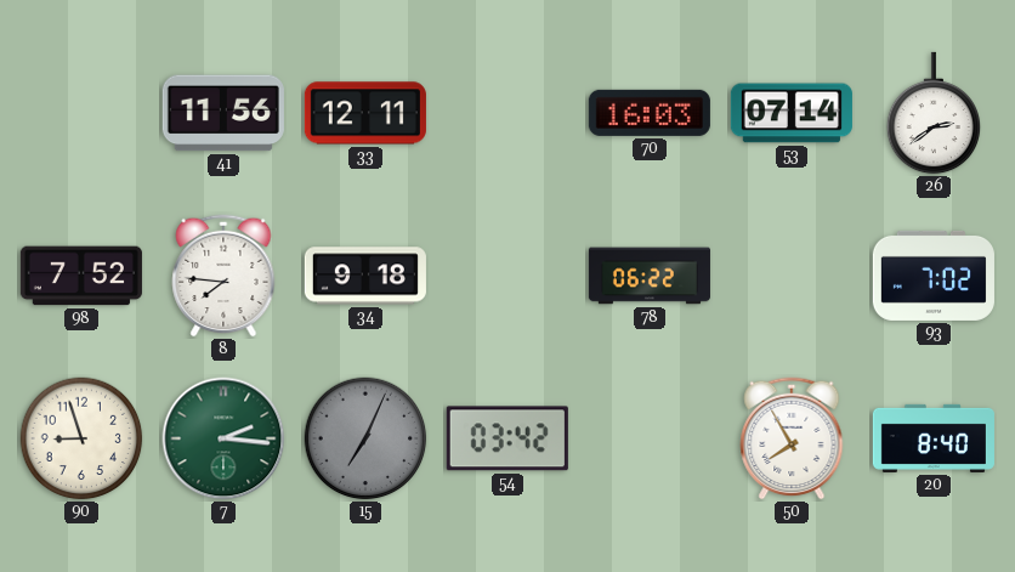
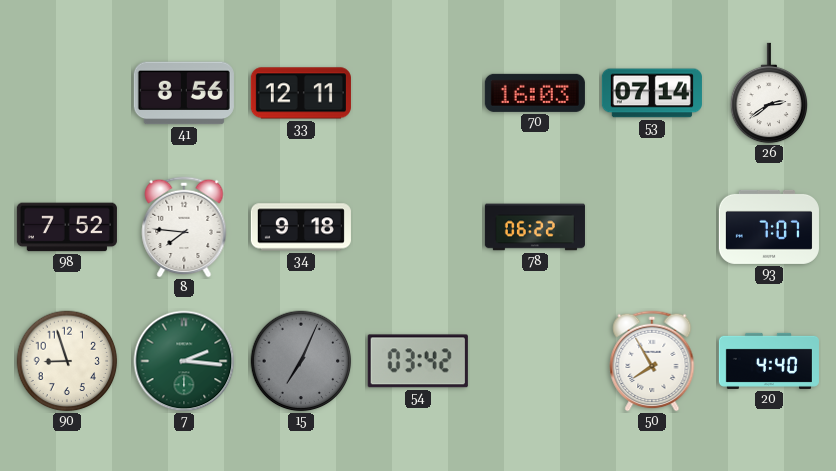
41: 11:56 -> 8:56
93: 7:02 -> 7:07
20: 8:40 -> 4:40
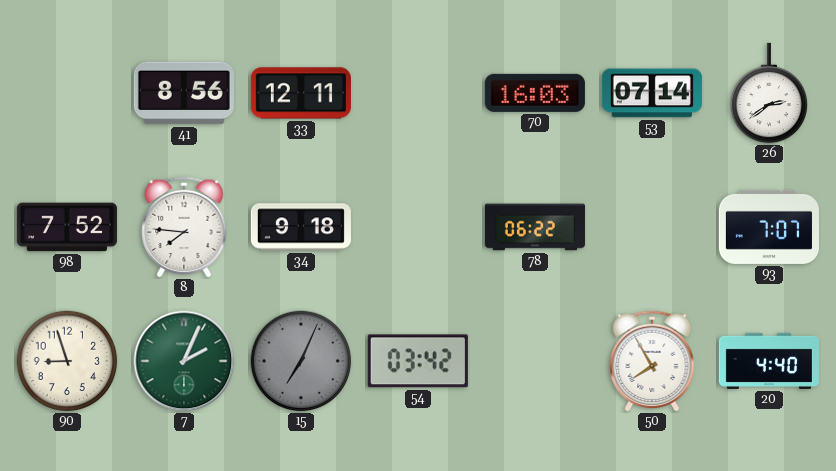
7: 2:16 -> 2:04
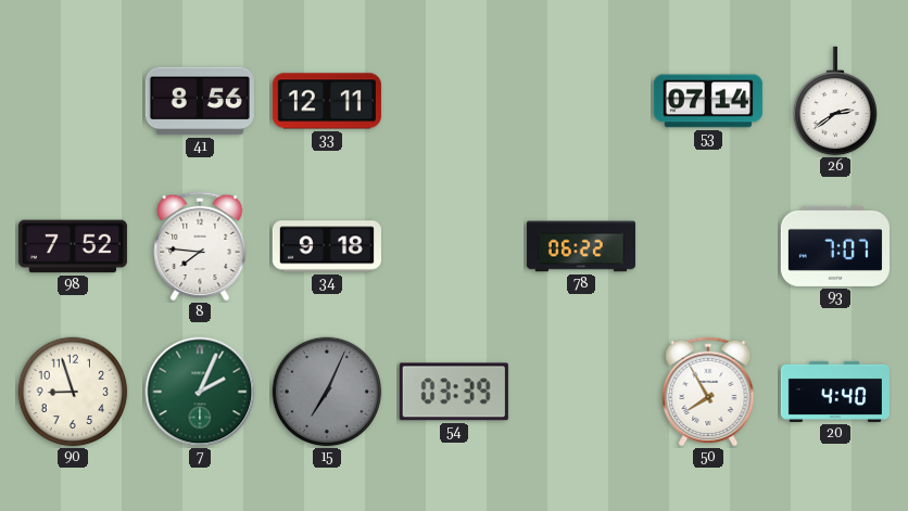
70: 16:03 -> none
54: 03:42 -> 03:39
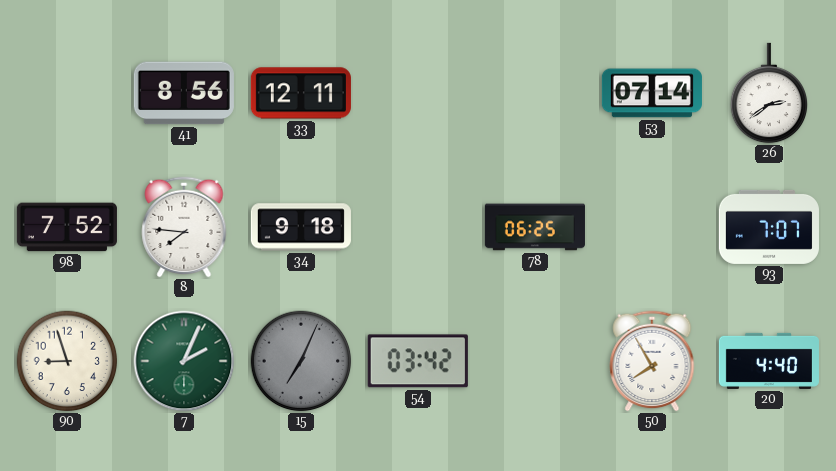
78: 06:22 -> 06:25
54: 03:39 -> 03:42
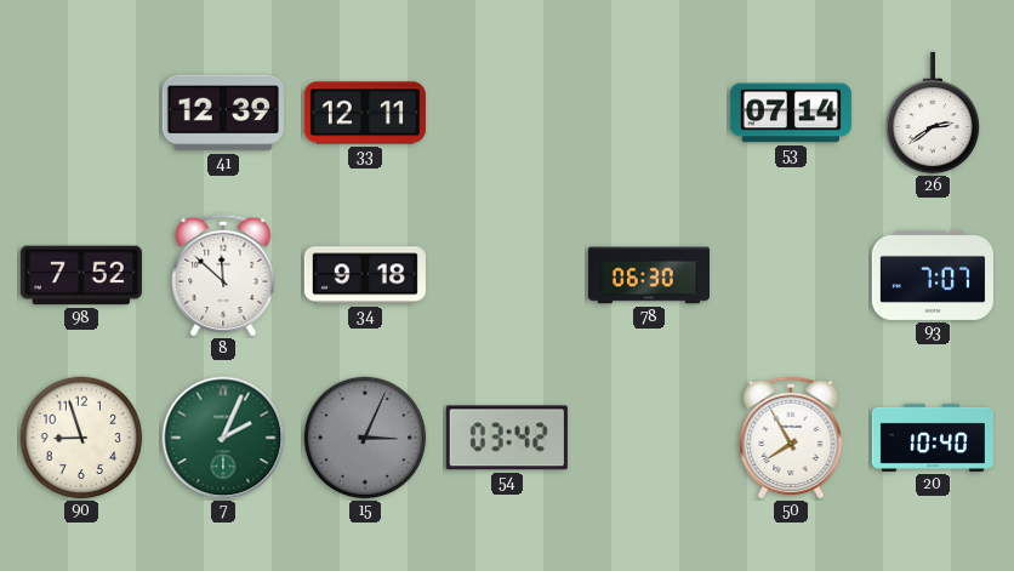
41: 8:56 -> 12:39
8: 7:46 -> 11:52
78: 06:25 -> 06:30
15: 7:04 -> 3:04
20: 4:40 -> 10:40
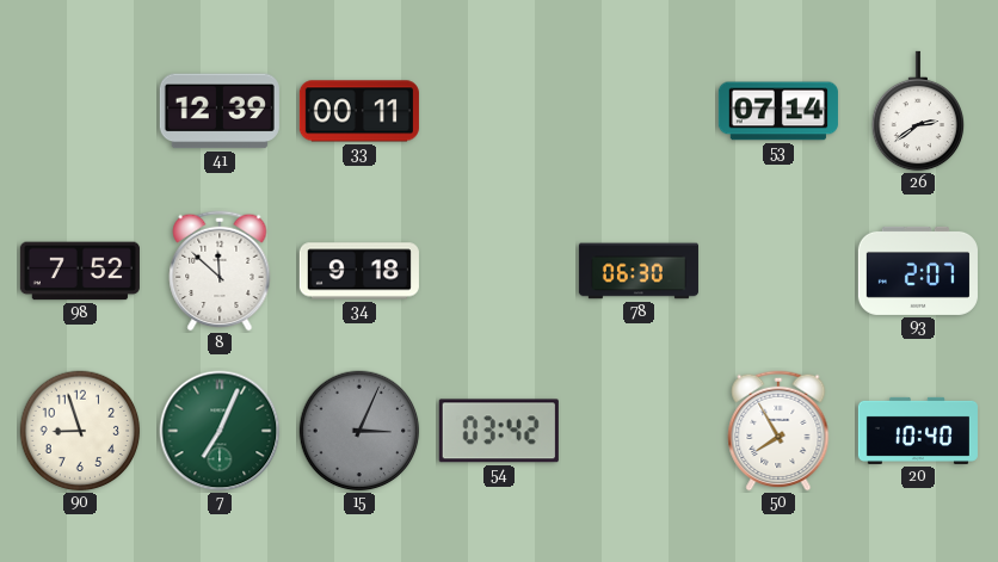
33: 12:11 -> 00:11
93: 7:07 -> 2:07
7: 2:04 -> 7:04
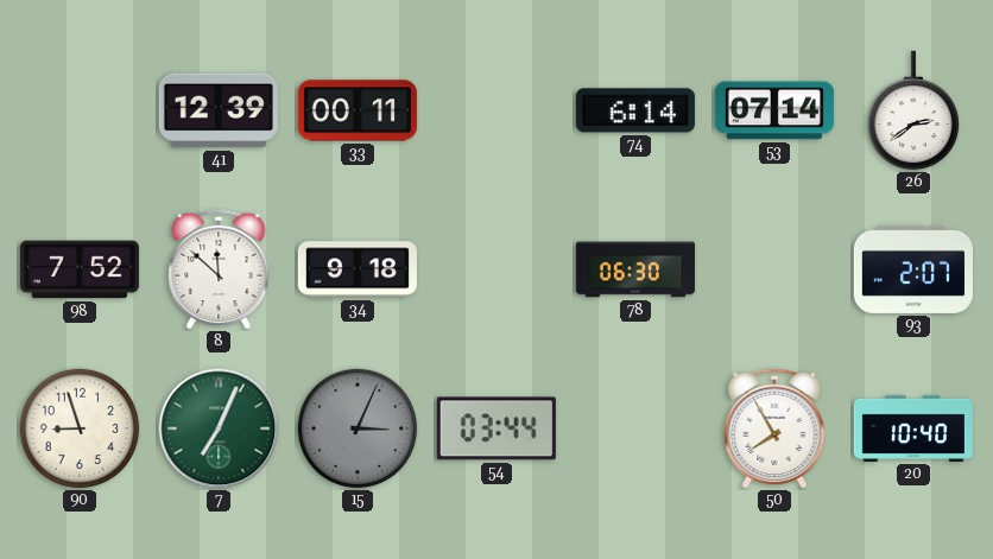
74: none -> 6:14
54: 03:42 -> 03:44
